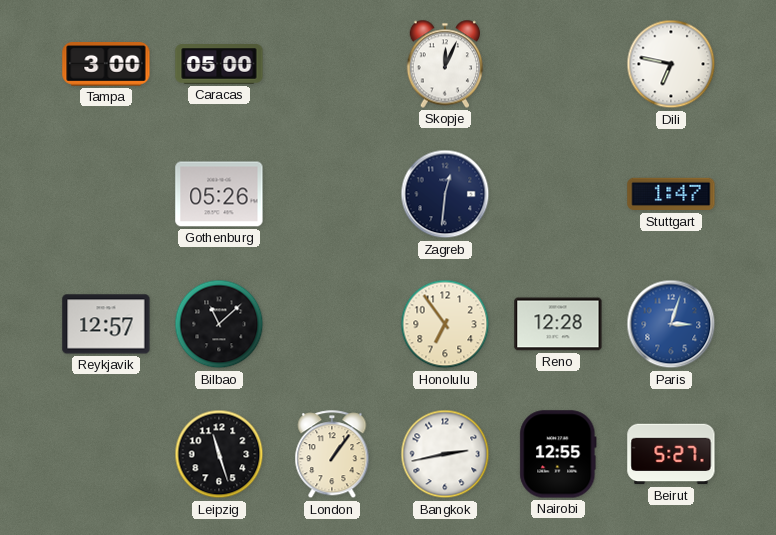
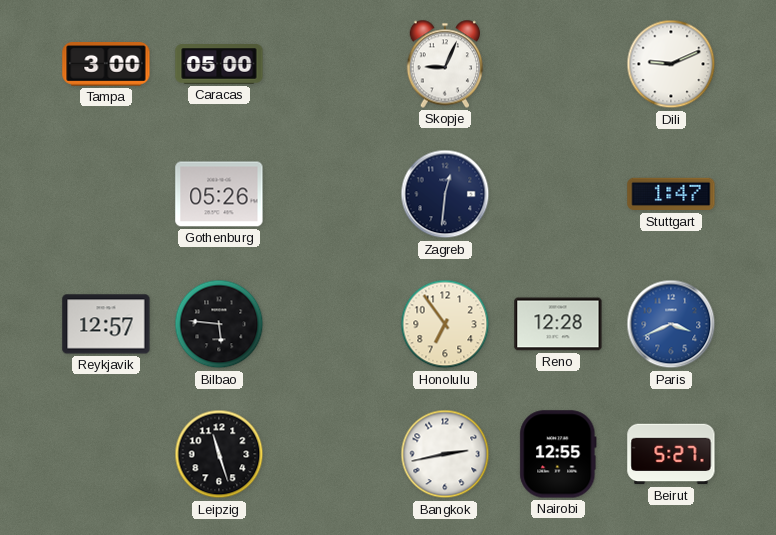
Skopje: 12:04 -> 9:04
Dili: 6:47 -> 9:11
Bilbao: 11:08 -> 5:46
Paris: 3:03 -> 3:41
London: 1:06 -> none
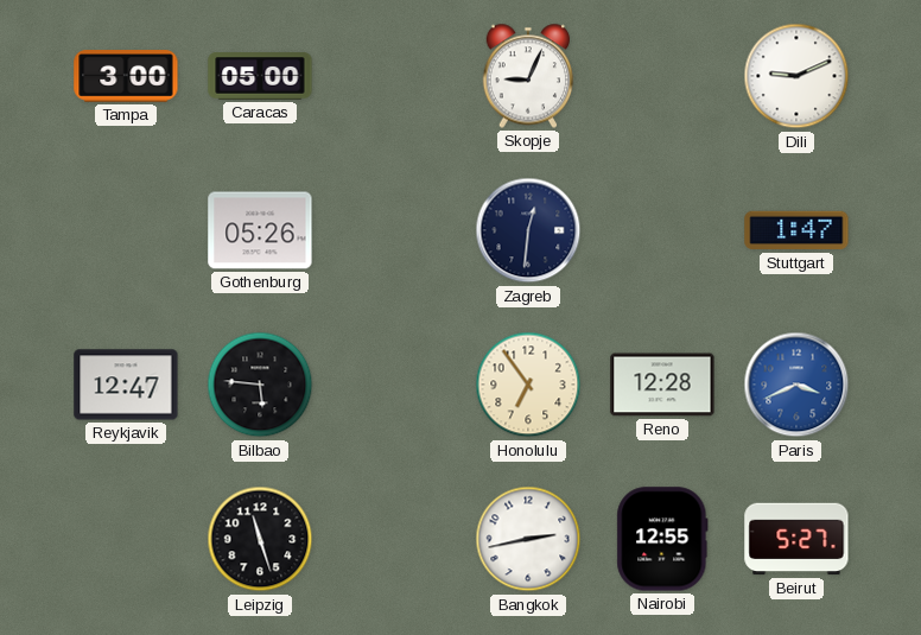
Reykjavik: 12:57 -> 12:47
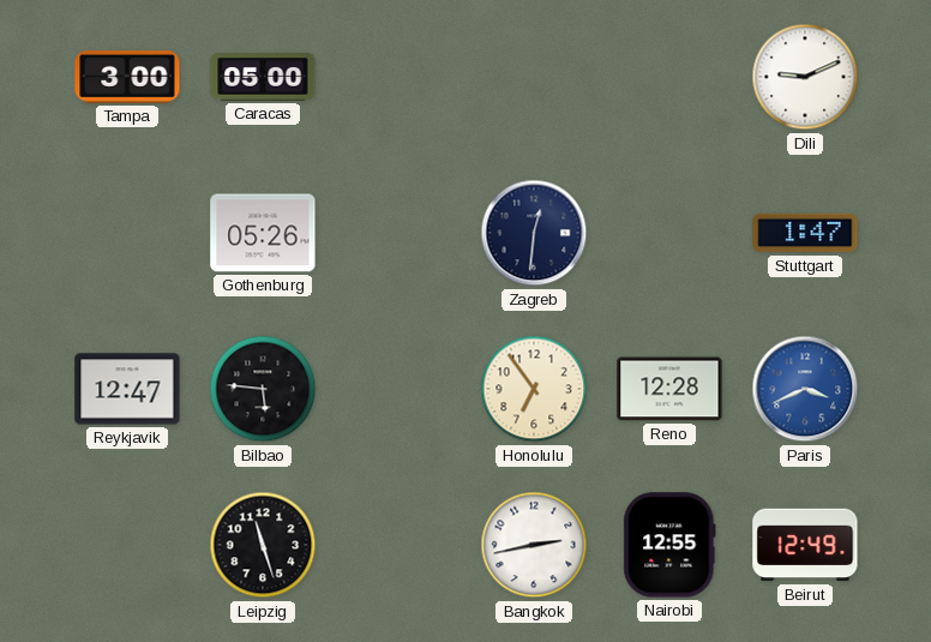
Skopje: 9:04 -> none
Beirut: 5:27 -> 12:49
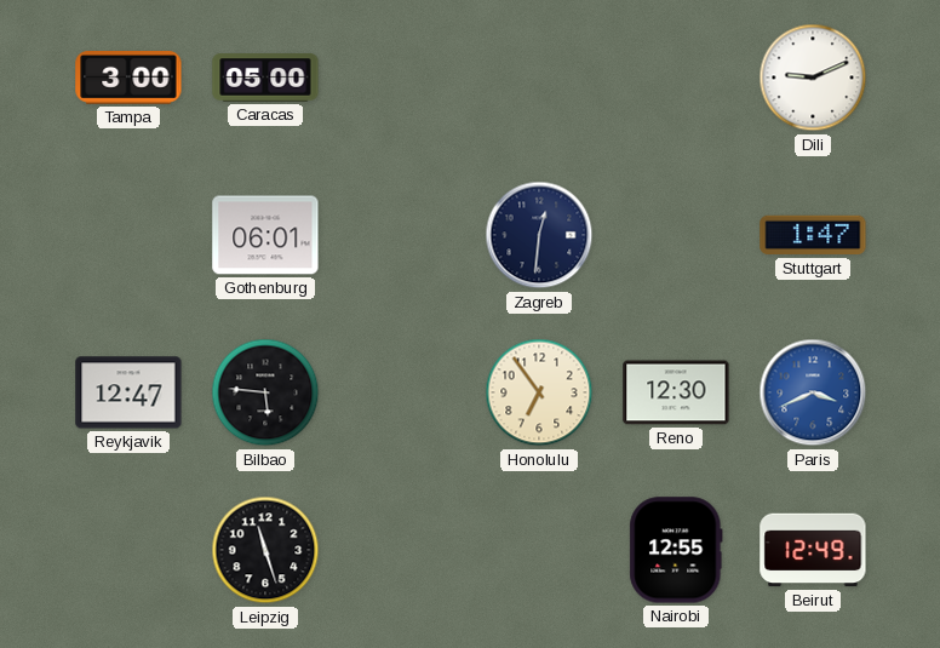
Gothenburg: 05:26 -> 06:01
Reno: 12:28 -> 12:30
Bangkok: 2:43 -> none
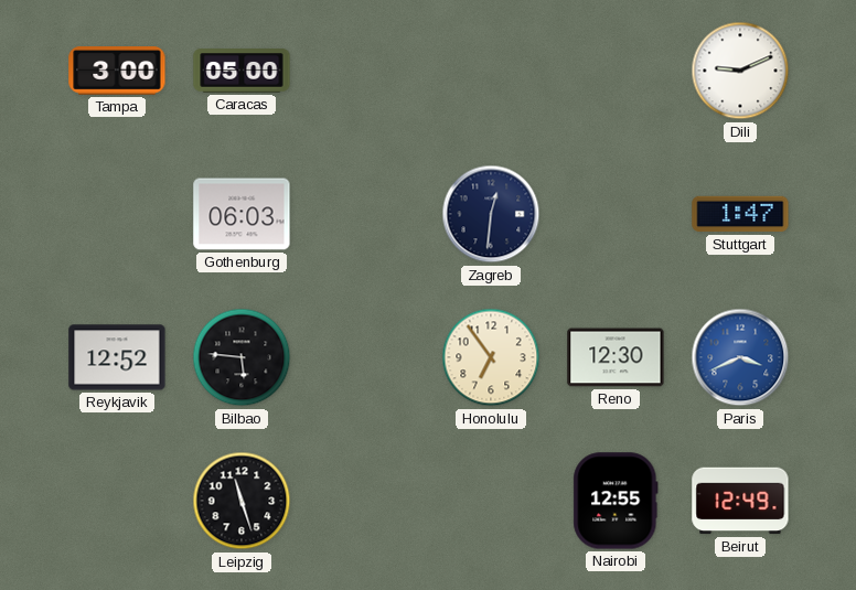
Gothenburg: 06:01 -> 06:03
Reykjavik: 12:47 -> 12:52
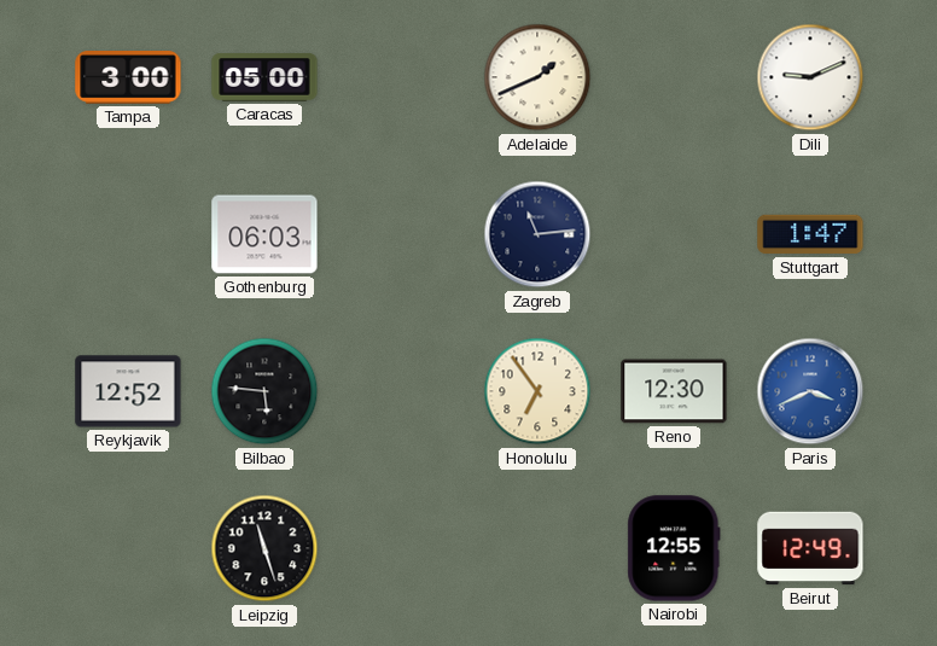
Adelaide: none -> 1:41
Zagreb: 12:31 -> 11:14
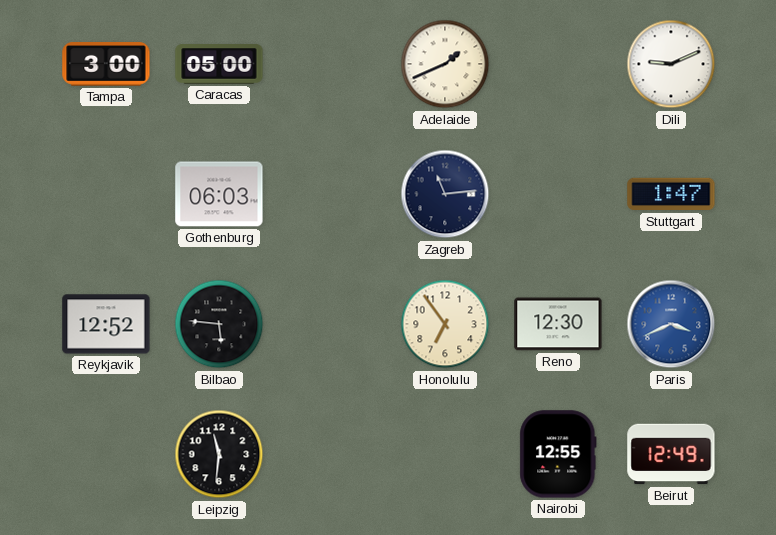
Leipzig: 11:27 -> 11:31
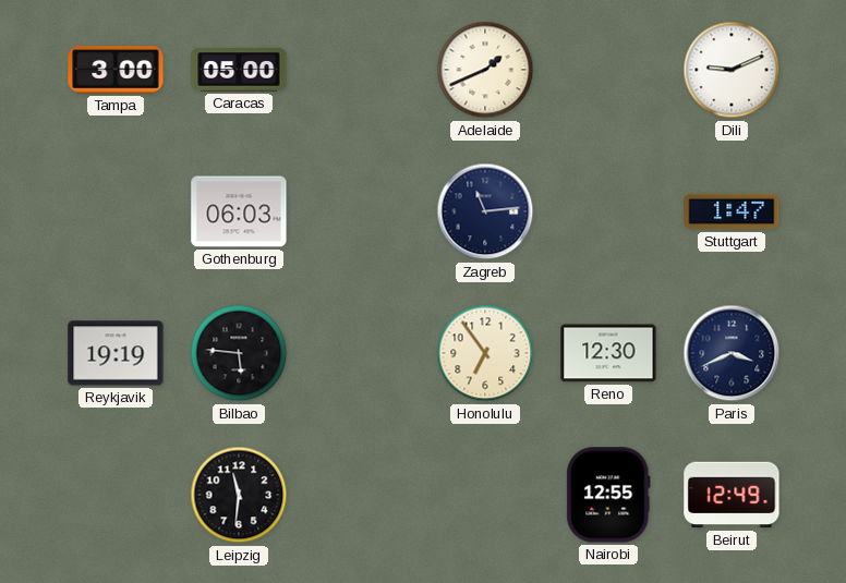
Reykjavik: 12:52 -> 19:19
Paris dial: blue -> navy
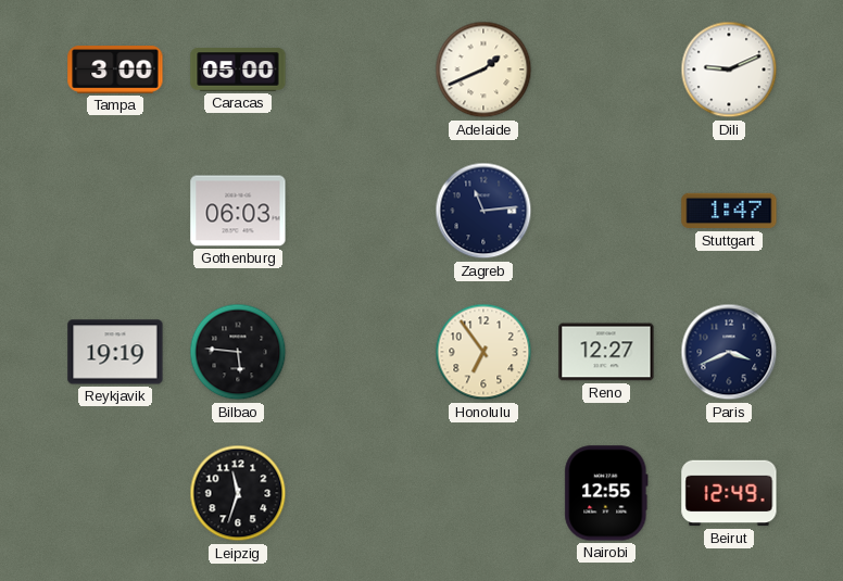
Reno: 12:30 -> 12:27
Leipzig: 11:31 -> 11:33
